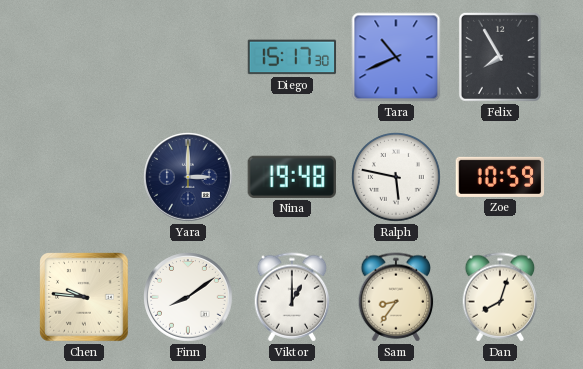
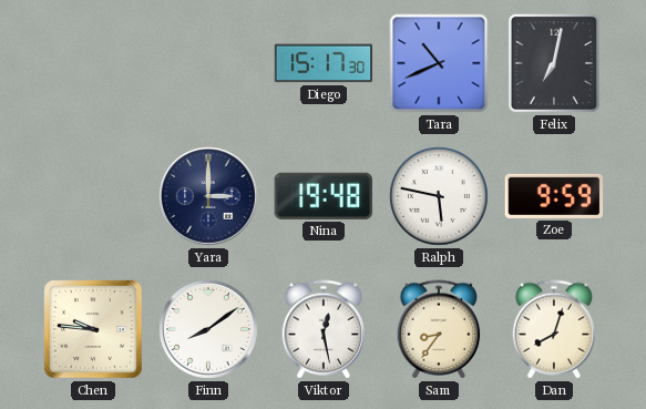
Felix: 7:55 -> 7:02
Zoe: 10:59 -> 9:59
Viktor: 1:00 -> 12:28
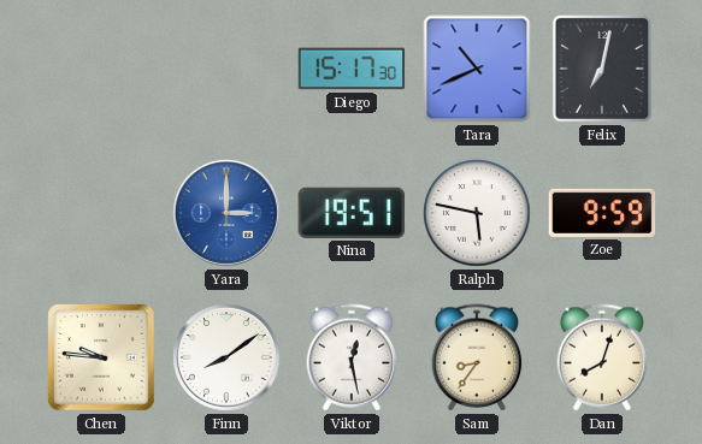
Yara dial: navy -> blue
Nina: 19:48 -> 19:51
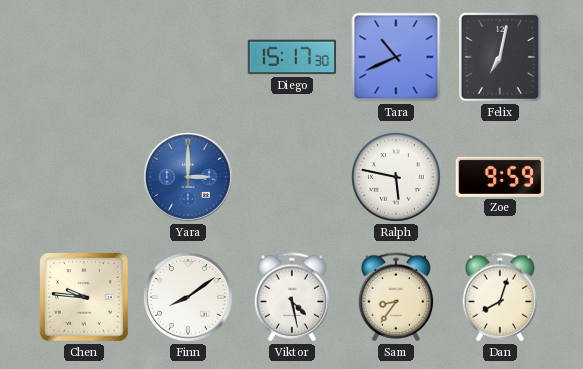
Nina: 19:51 -> none
Viktor: 12:28 -> 4:28
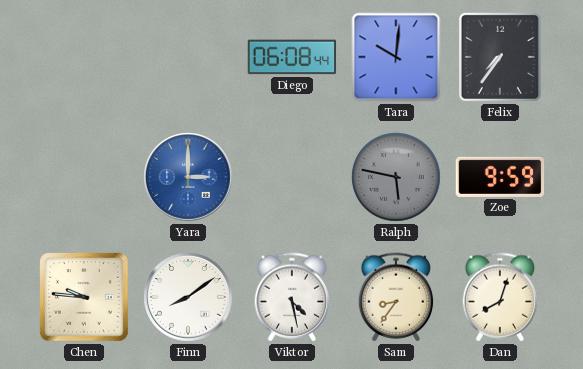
Diego: 15:17 -> 06:08
Tara: 10:41 -> 10:01
Felix: 7:02 -> 7:36
Ralph dial: white -> grey
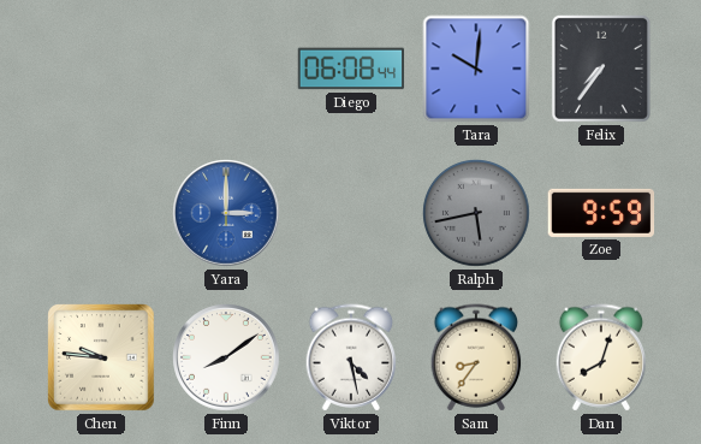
Ralph: 5:47 -> 5:43
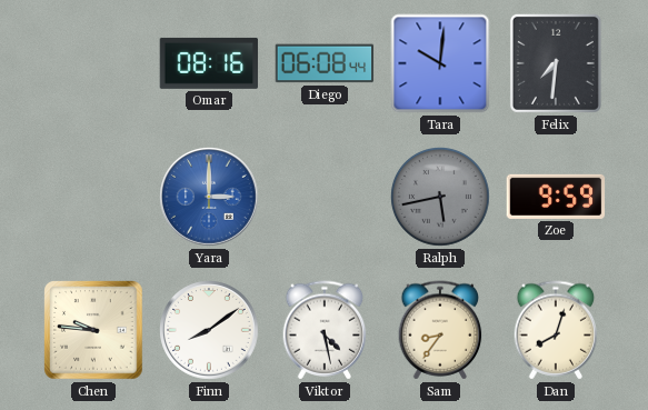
Omar: none -> 08:16
Felix: 7:36 -> 7:31
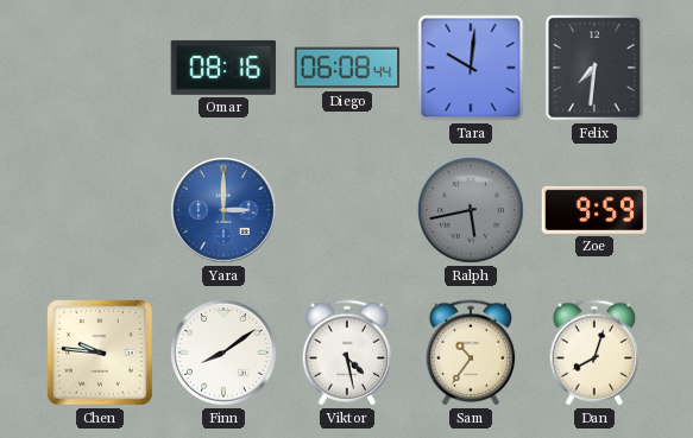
Sam: 8:36 -> 10:36
